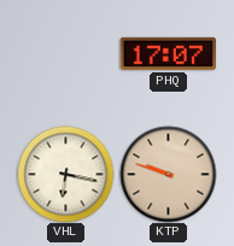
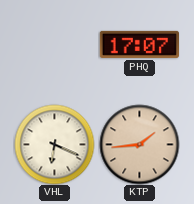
VHL: 6:17 -> 6:19
KTP: 9:48 -> 1:44
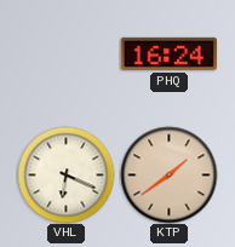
PHQ: 17:07 -> 16:24
KTP: 1:44 -> 1:39
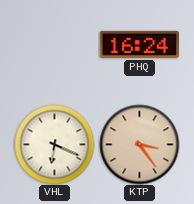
KTP: 1:39 -> 3:24
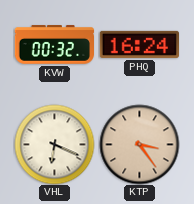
KVW: none -> 00:32
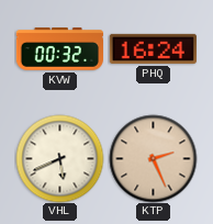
VHL: 6:19 -> 5:41
KTP: 3:24 -> 2:26
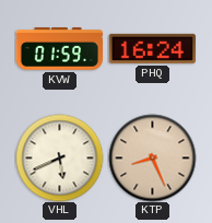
KVW: 00:32 -> 01:59
KTP: 2:26 -> 8:26
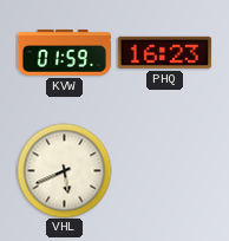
PHQ: 16:24 -> 16:23
KTP: 8:26 -> none
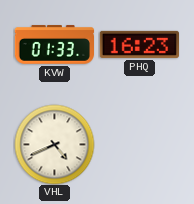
KVW: 01:59 -> 01:33
VHL: 5:41 -> 4:41
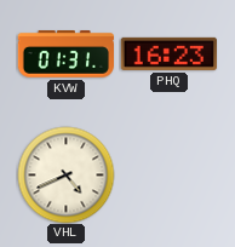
KVW: 01:33 -> 01:31
